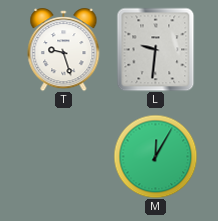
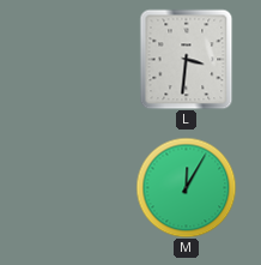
T: 9:27 -> none
L: 9:31 -> 3:31
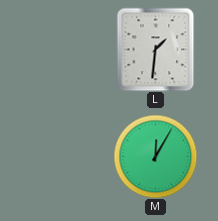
L: 3:31 -> 1:31
